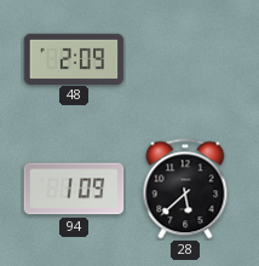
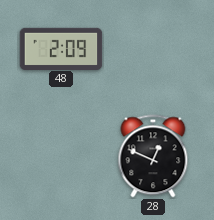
94: 1:09 -> none
28: 5:38 -> 12:49
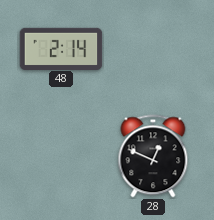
48: 2:09 -> 2:14
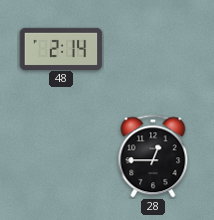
28: 12:49 -> 12:45
